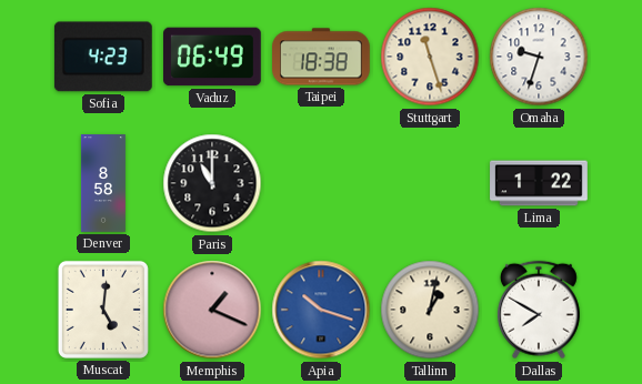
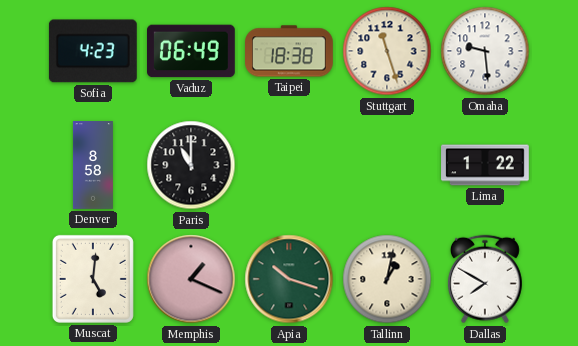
Omaha: 9:33 -> 9:29
Apia dial: blue -> green
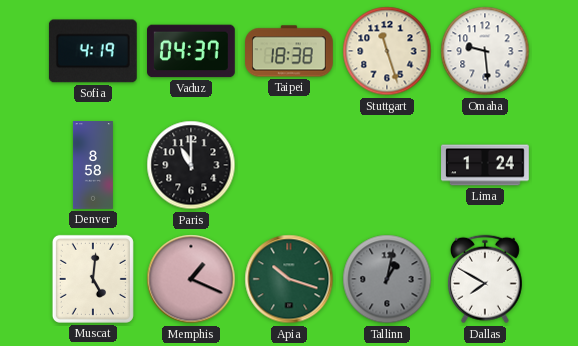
Sofia: 4:23 -> 4:19
Vaduz: 06:49 -> 04:37
Lima: 1:22 -> 1:24
Tallinn dial: cream -> grey
